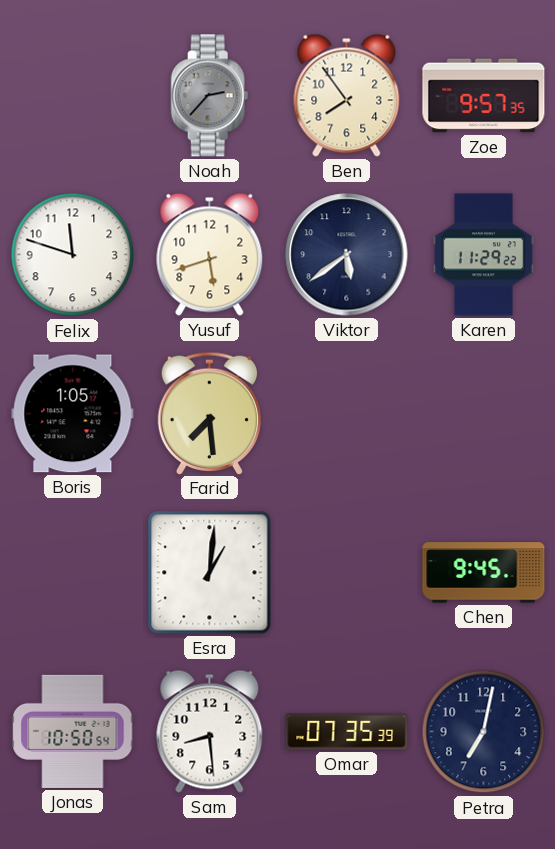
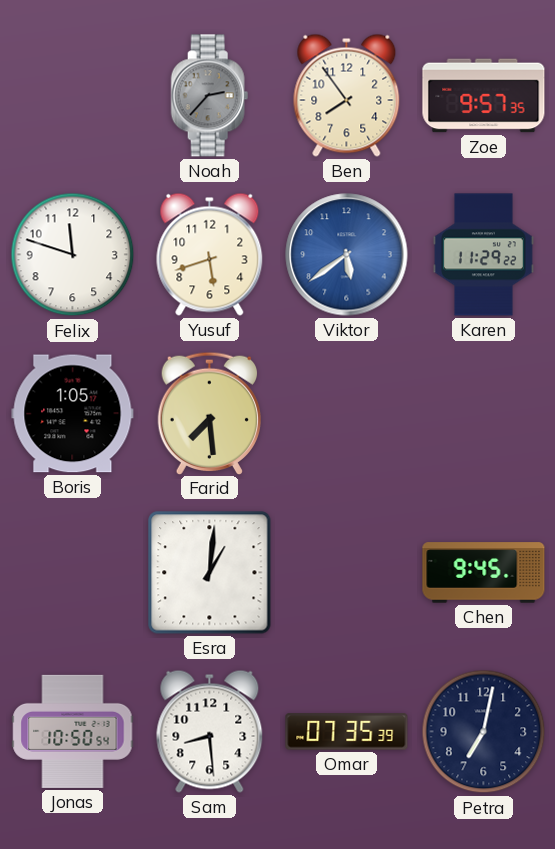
Viktor dial: navy -> blue
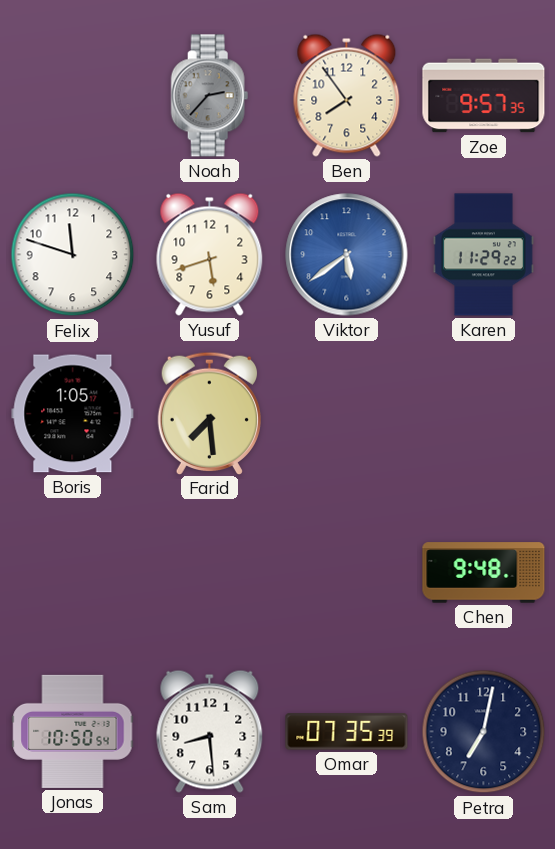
Esra: 1:01 -> none
Chen: 9:45 -> 9:48
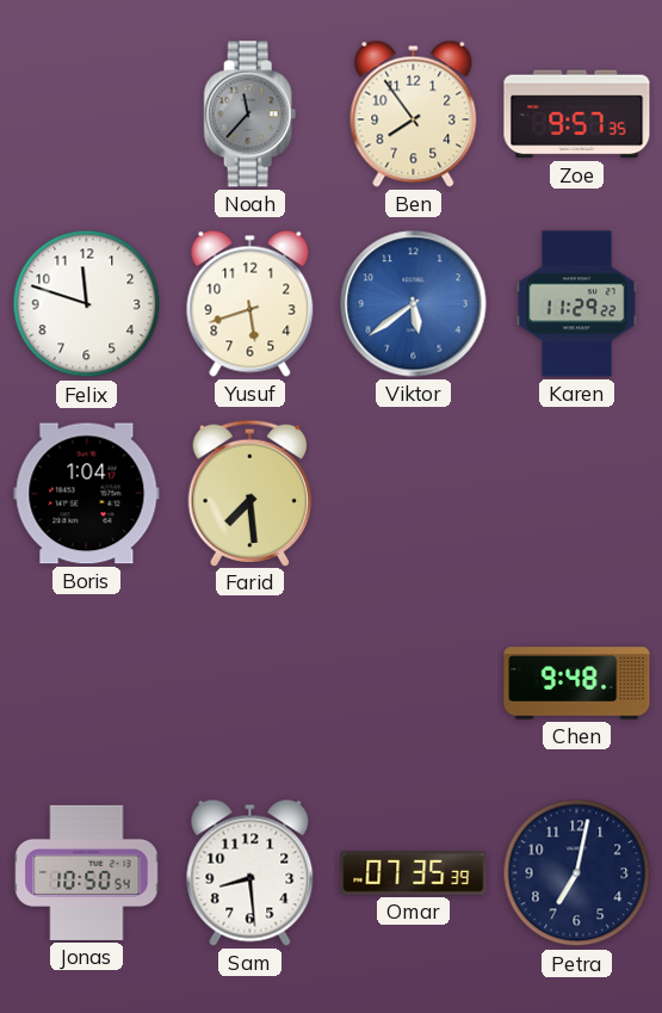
Noah: 2:37 -> 11:37
Boris: 1:05 -> 1:04
